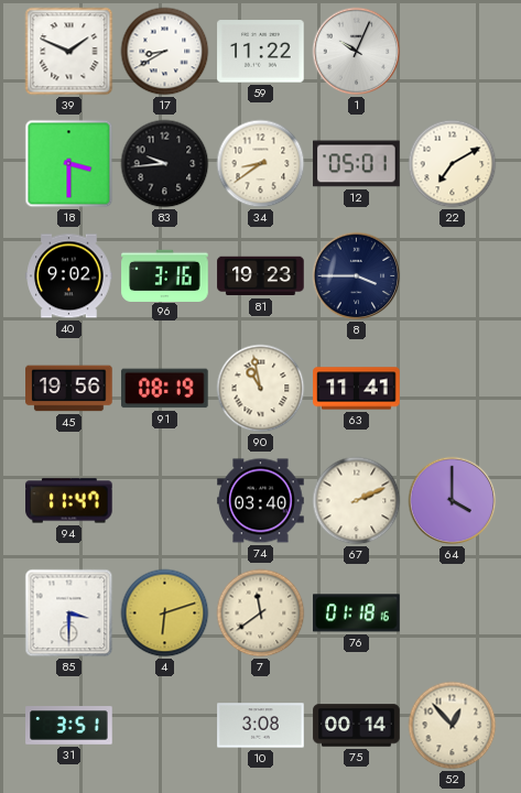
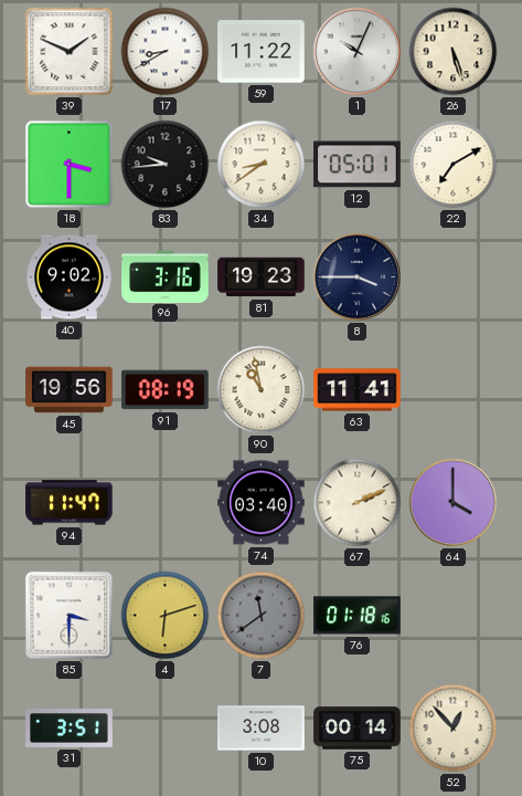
26: none -> 5:27
7 dial: cream -> grey
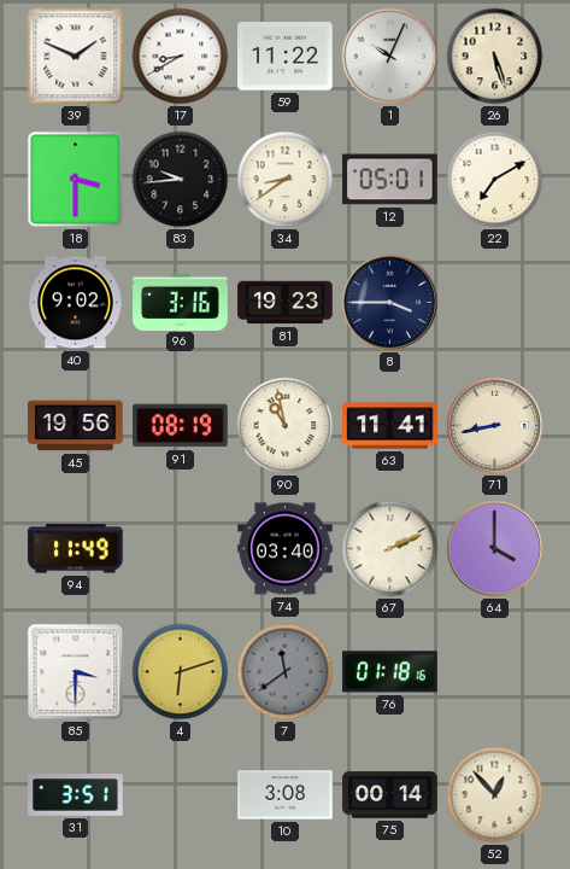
71: none -> 8:43
94: 11:47 -> 11:49
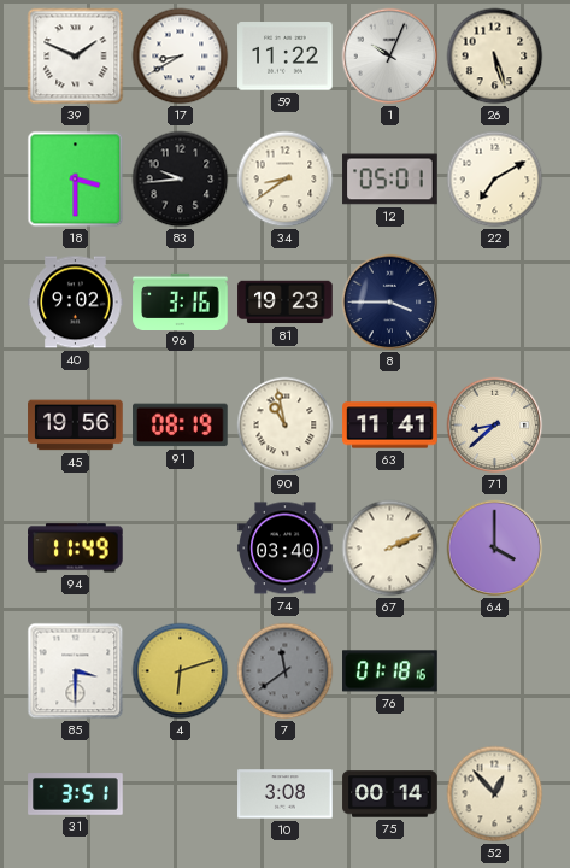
71: 8:43 -> 8:38
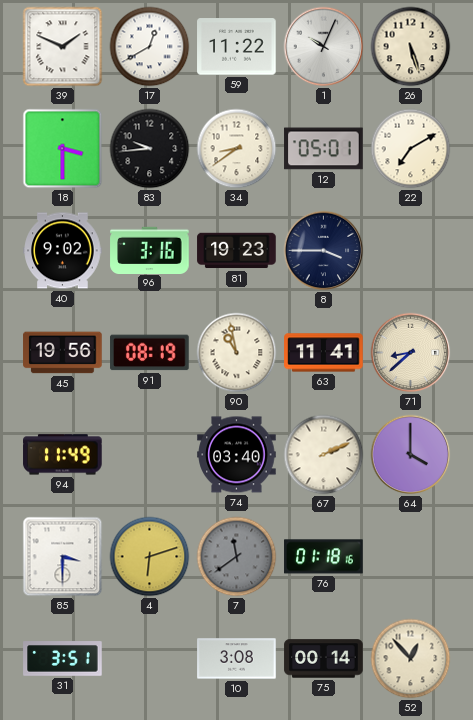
17: 8:40 -> 12:40
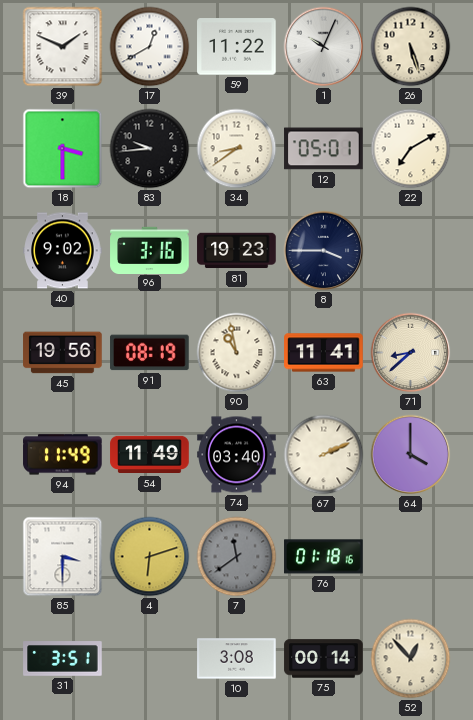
54: none -> 11:49
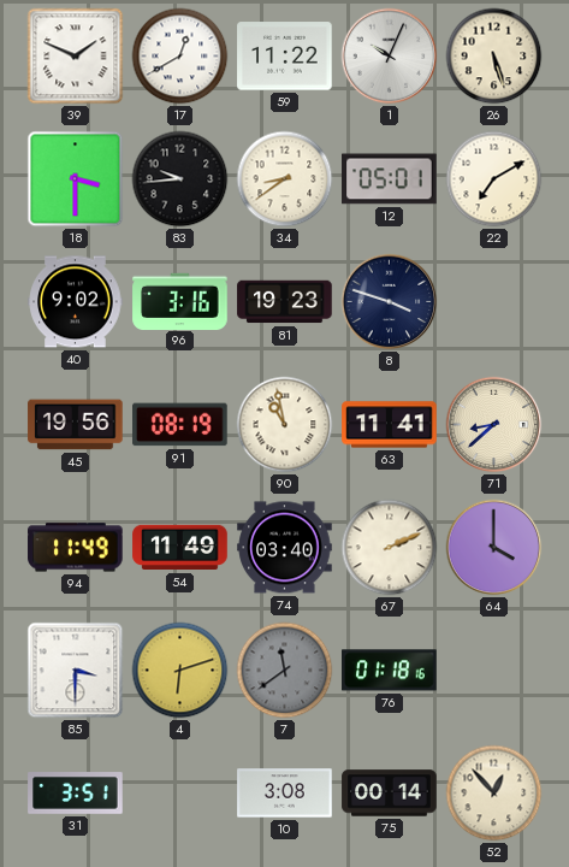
8: 3:45 -> 3:48
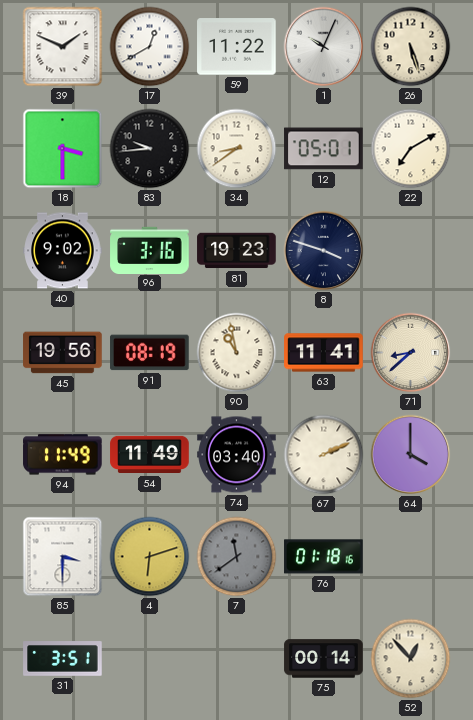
10: 3:08 -> none
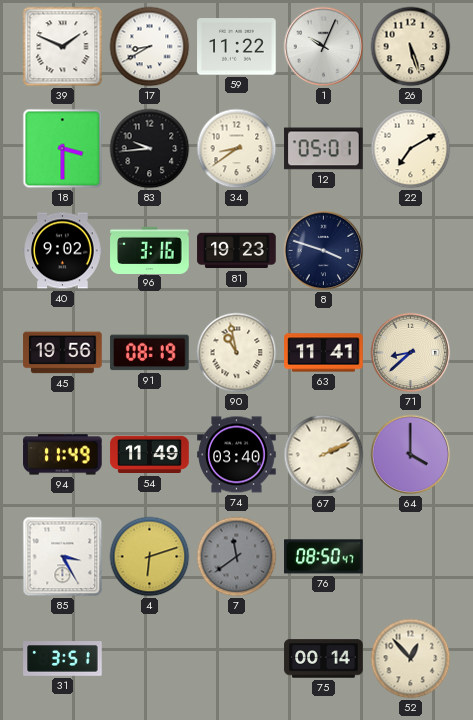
17: 12:40 -> 8:40
85: 3:30 -> 3:25
76: 01:18 -> 08:50
